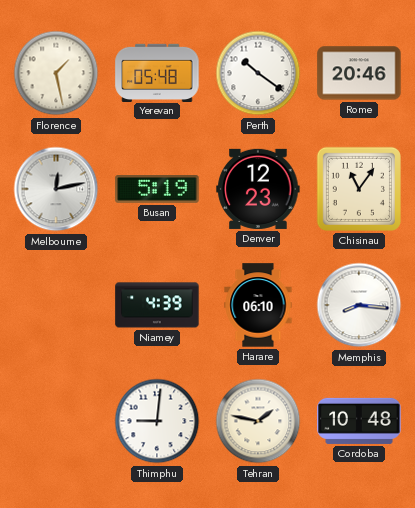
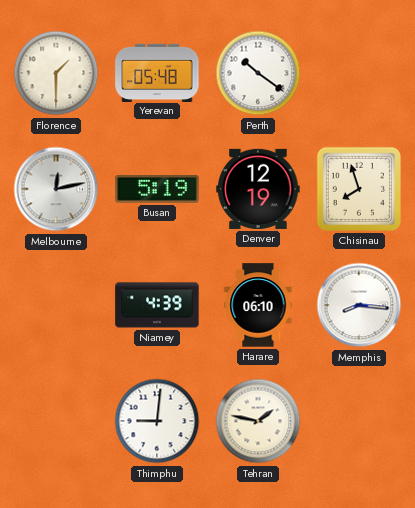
Florence: 1:28 -> 1:30
Rome: 20:46 -> none
Denver: 12:23 -> 12:19
Chisinau: 11:06 -> 7:57
Cordoba: 10:48 -> none
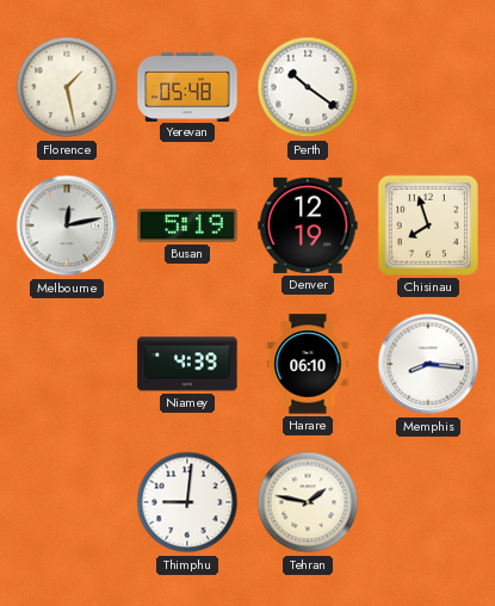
Florence: 1:30 -> 1:28
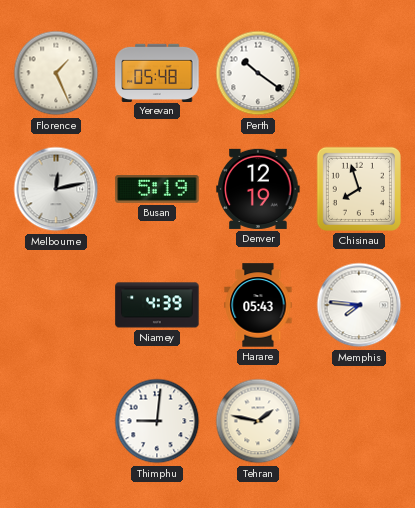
Florence: 1:28 -> 1:26
Harare: 06:10 -> 05:43
Memphis: 8:16 -> 7:46
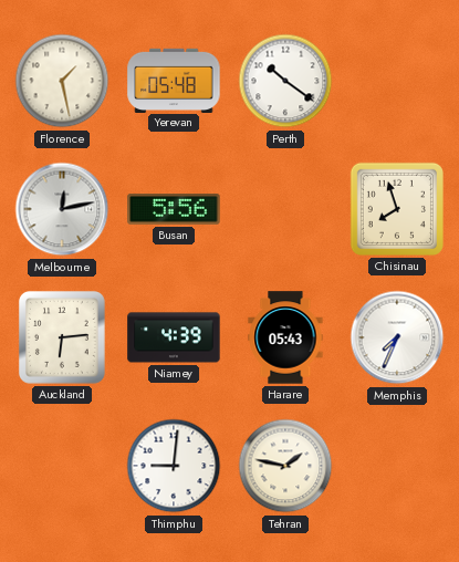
Florence: 1:26 -> 1:28
Busan: 5:19 -> 5:56
Denver: 12:19 -> none
Auckland: none -> 6:14
Memphis: 7:46 -> 7:34
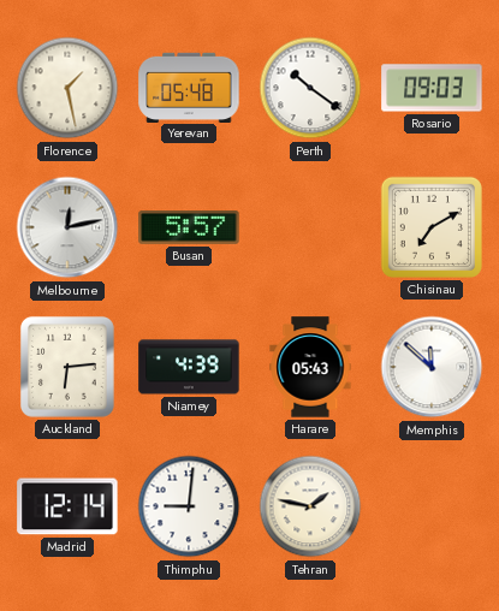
Rosario: none -> 09:03
Busan: 5:56 -> 5:57
Chisinau: 7:57 -> 7:10
Memphis: 7:34 -> 11:52
Madrid: none -> 12:14
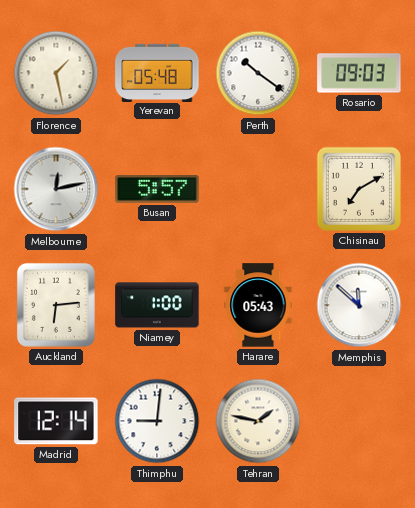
Niamey: 4:39 -> 1:00
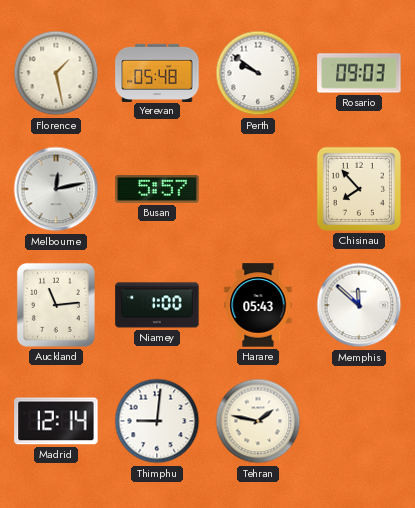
Perth: 10:21 -> 9:51
Chisinau: 7:10 -> 7:53
Auckland: 6:14 -> 11:14
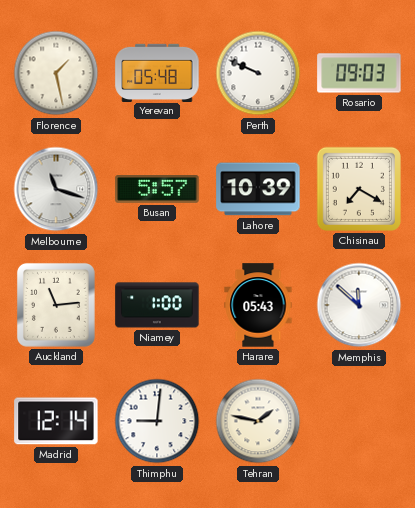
Perth: 9:51 -> 9:49
Melbourne: 12:13 -> 11:18
Lahore: none -> 10:39
Chisinau: 7:53 -> 7:20
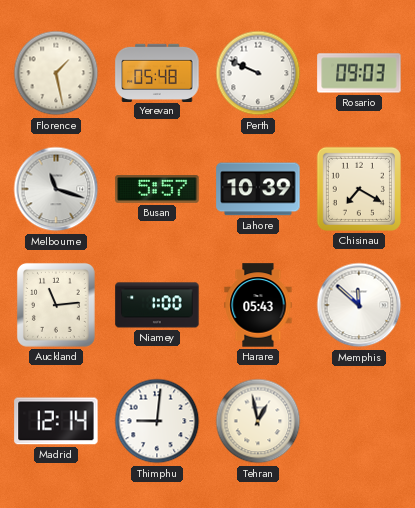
Tehran: 1:47 -> 12:58
